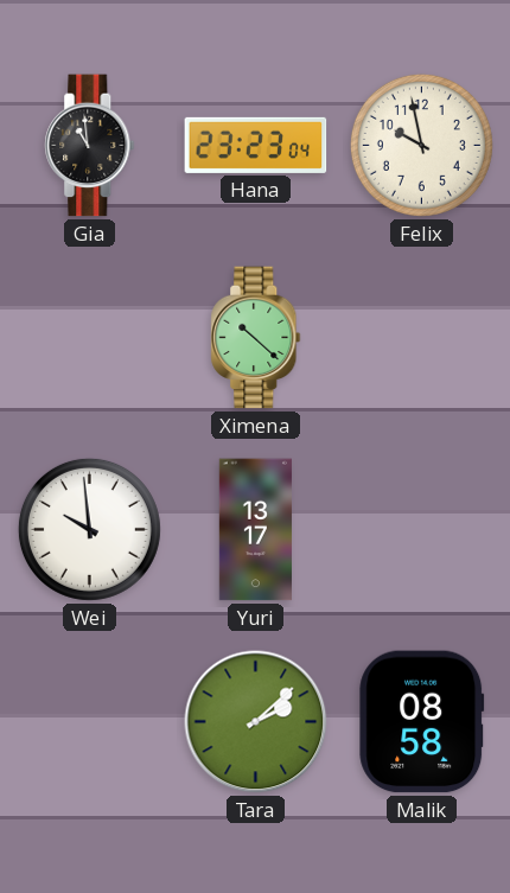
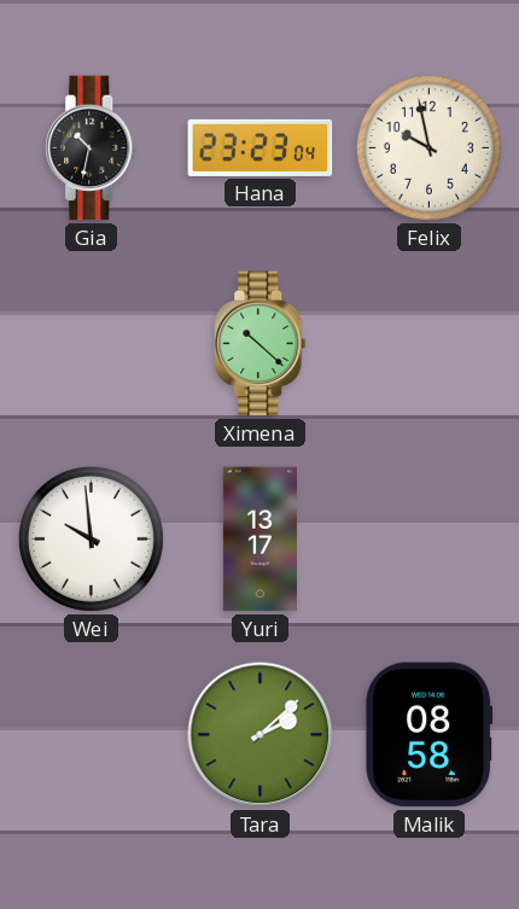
Gia: 10:59 -> 10:32
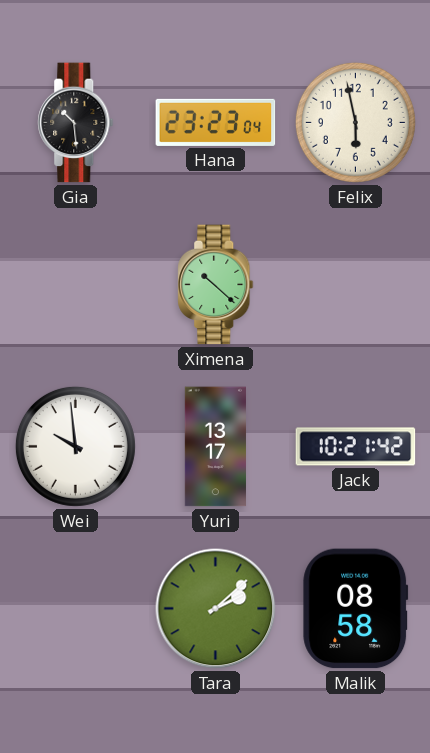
Gia: 10:32 -> 10:29
Felix: 9:58 -> 5:58
Jack: none -> 10:21
